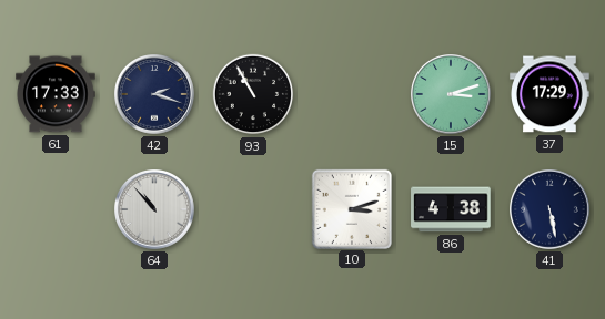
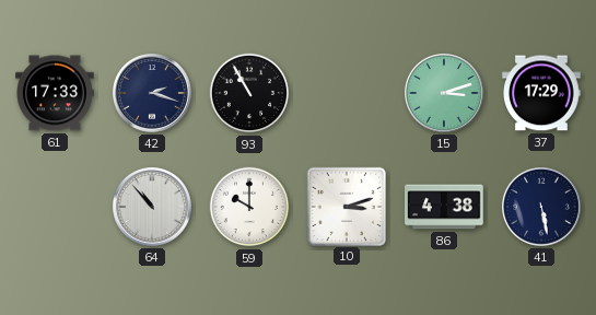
59: none -> 10:00
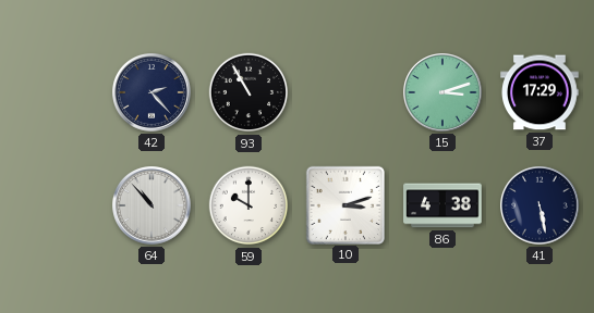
61: 17:33 -> none
42: 2:18 -> 2:23
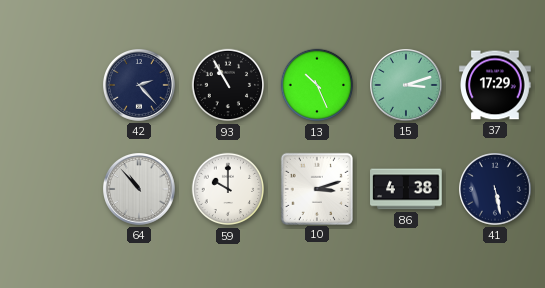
13: none -> 10:26
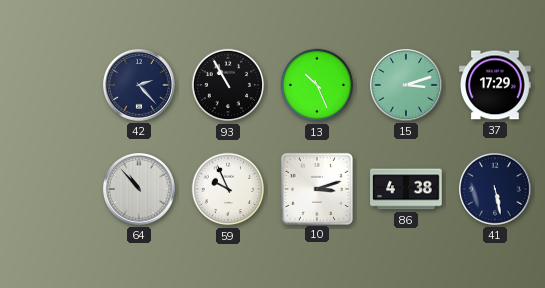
59: 10:00 -> 9:56
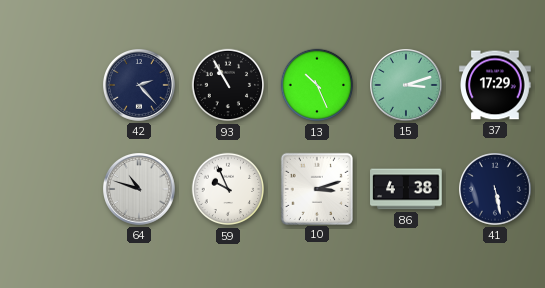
64: 10:53 -> 10:48
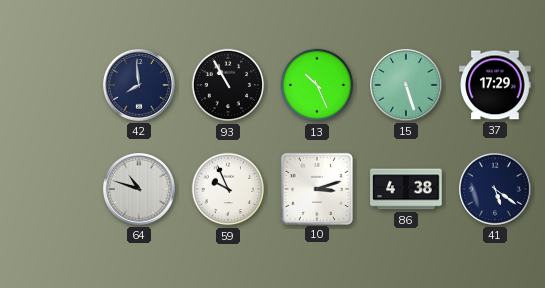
42: 2:23 -> 7:59
15: 3:12 -> 5:27
41: 5:28 -> 5:21
